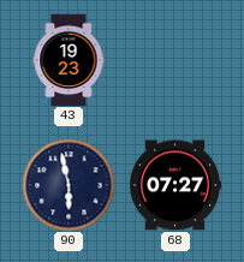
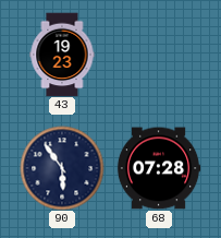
90: 5:58 -> 5:54
68: 07:27 -> 07:28
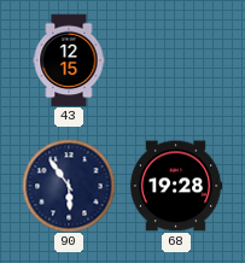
43: 19:23 -> 12:15
68: 07:28 -> 19:28
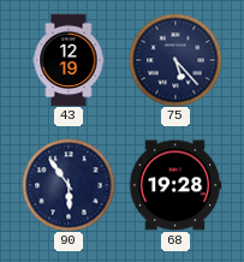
43: 12:15 -> 12:19
75: none -> 5:23
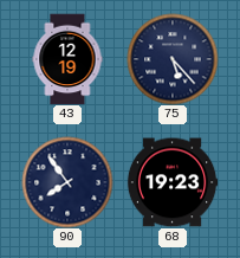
90: 5:54 -> 7:54
68: 19:28 -> 19:23
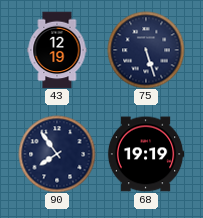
75: 5:23 -> 5:27
68: 19:23 -> 19:19
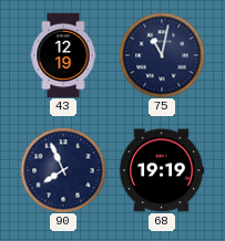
75: 5:27 -> 11:02
90: 7:54 -> 7:56
